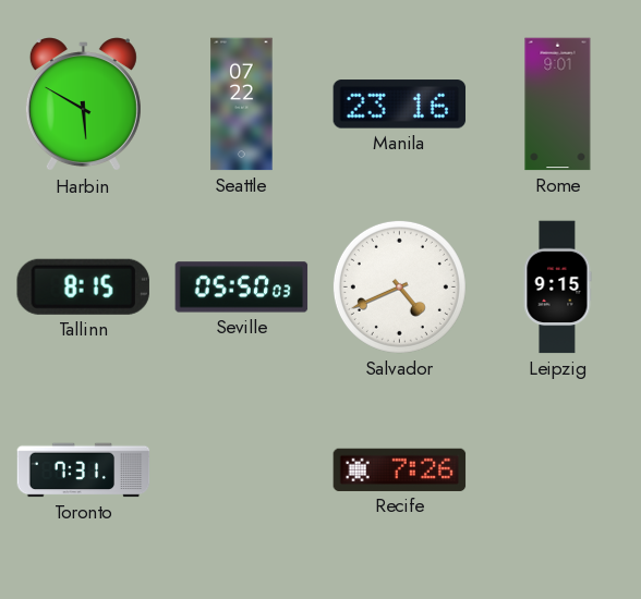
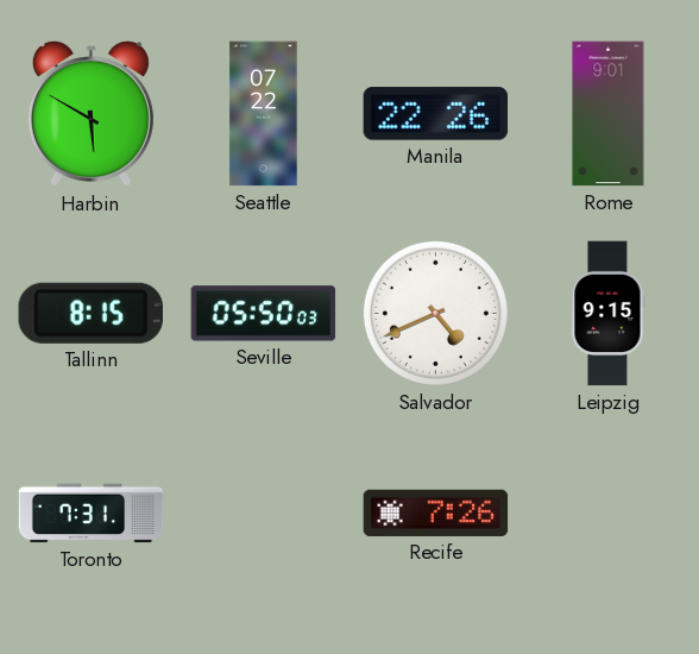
Manila: 23:16 -> 22:26
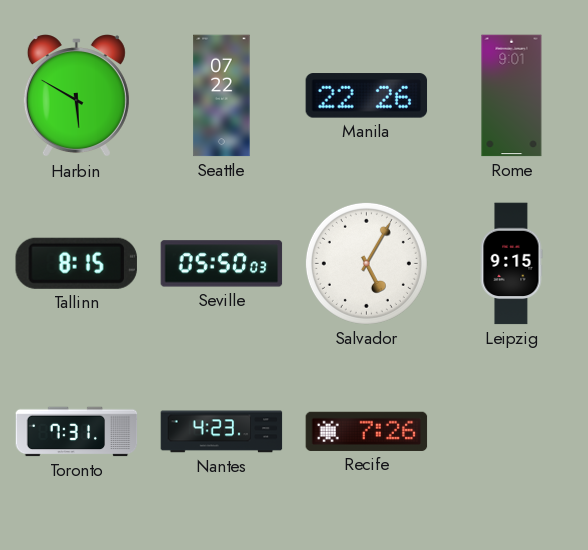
Salvador: 4:41 -> 5:05
Nantes: none -> 4:23
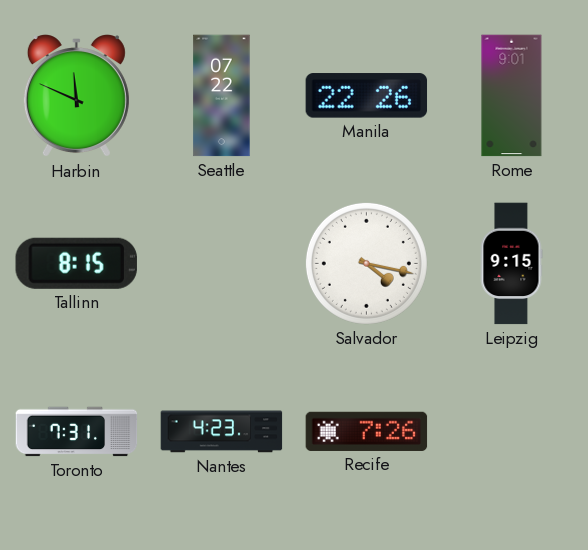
Harbin: 5:50 -> 11:49
Seville: 05:50 -> none
Salvador: 5:05 -> 4:17
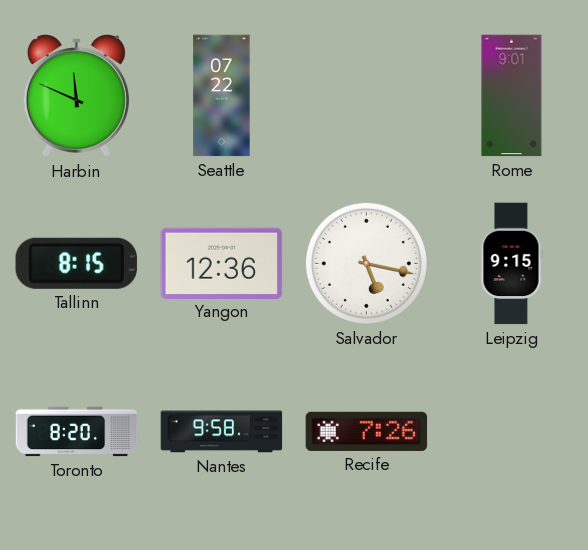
Manila: 22:26 -> none
Yangon: none -> 12:36
Salvador: 4:17 -> 5:17
Toronto: 7:31 -> 8:20
Nantes: 4:23 -> 9:58
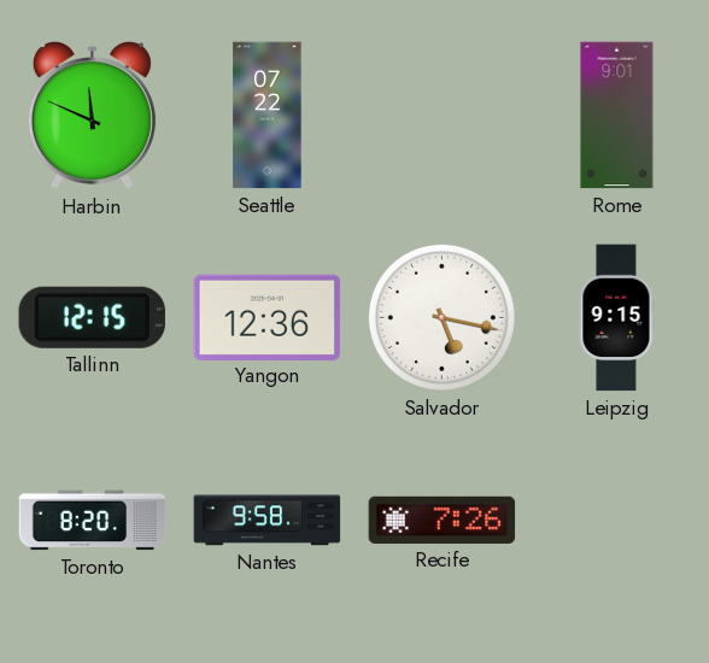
Tallinn: 8:15 -> 12:15
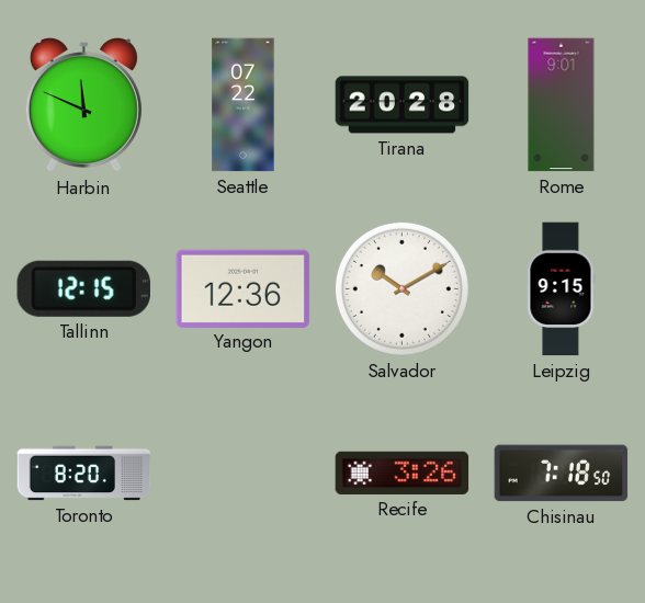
Tirana: none -> 20:28
Salvador: 5:17 -> 10:10
Nantes: 9:58 -> none
Recife: 7:26 -> 3:26
Chisinau: none -> 7:18
